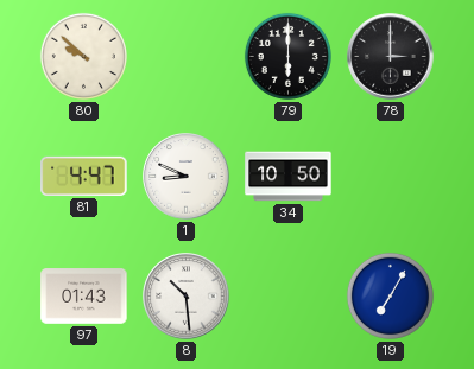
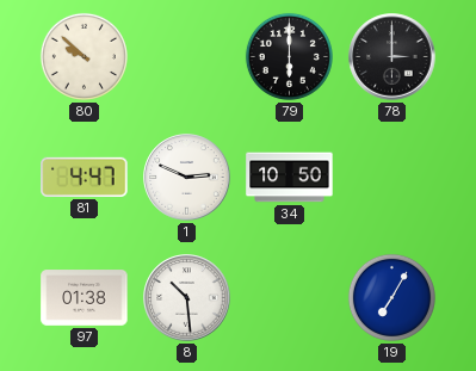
1: 8:49 -> 2:49
97: 01:43 -> 01:38
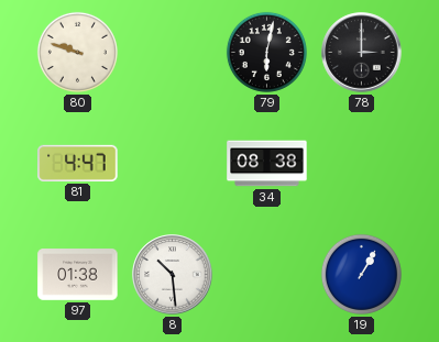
80: 9:52 -> 9:48
79: 6:00 -> 6:02
1: 2:49 -> none
34: 10:50 -> 08:38
19: 7:05 -> 1:05
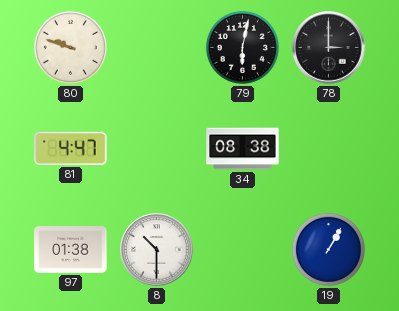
8: 10:29 -> 10:30
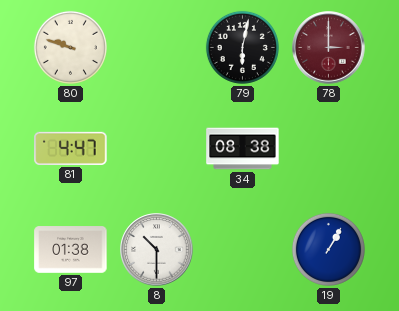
78 dial: black -> burgundy
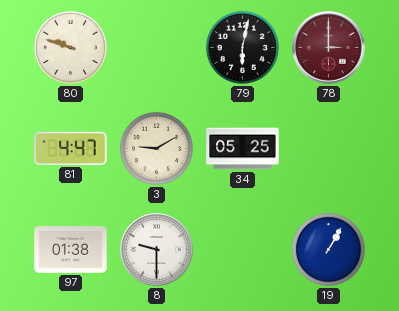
3: none -> 9:10
34: 08:38 -> 05:25
8: 10:30 -> 9:30
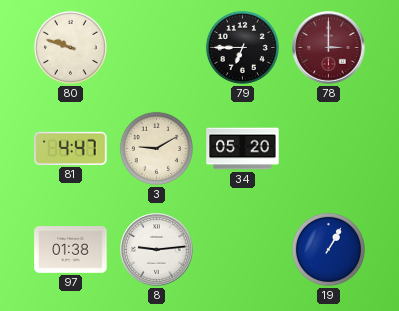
79: 6:02 -> 6:45
34: 05:25 -> 05:20
8: 9:30 -> 9:14
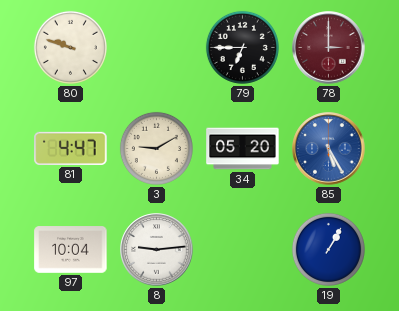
85: none -> 5:25
97: 01:38 -> 10:04
